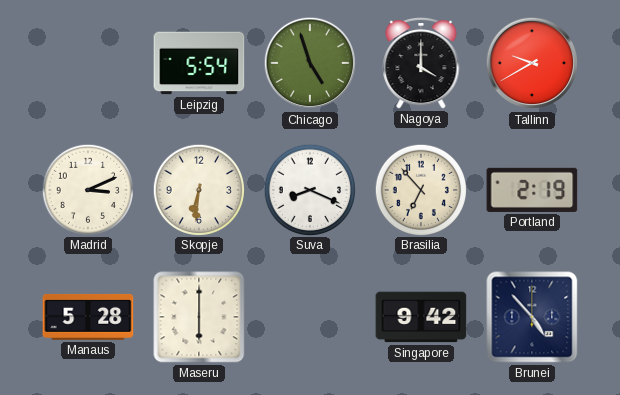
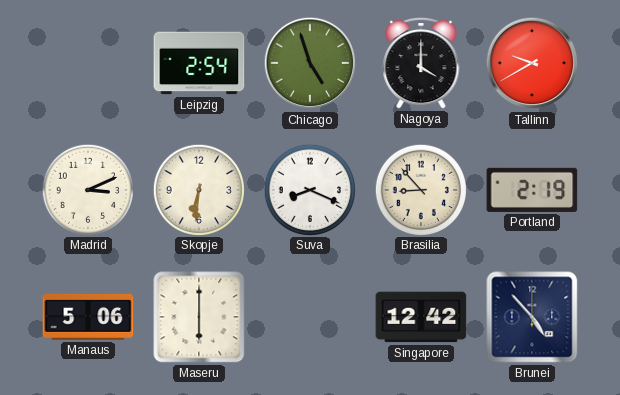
Leipzig: 5:54 -> 2:54
Brasilia: 6:53 -> 8:53
Manaus: 5:28 -> 5:06
Singapore: 9:42 -> 12:42
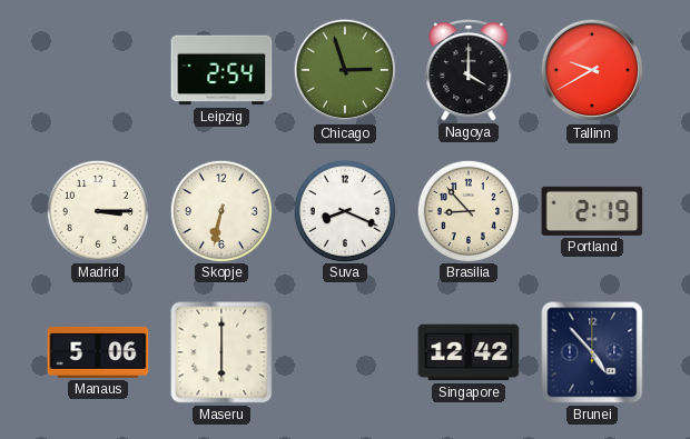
Chicago: 4:57 -> 2:57
Madrid: 3:11 -> 3:15
Skopje: 6:31 -> 6:32
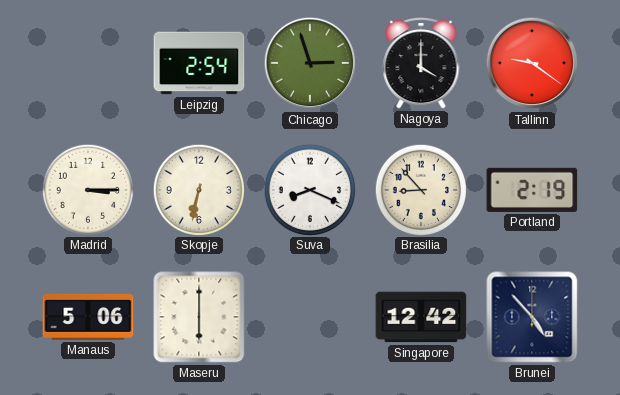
Tallinn: 9:40 -> 9:21
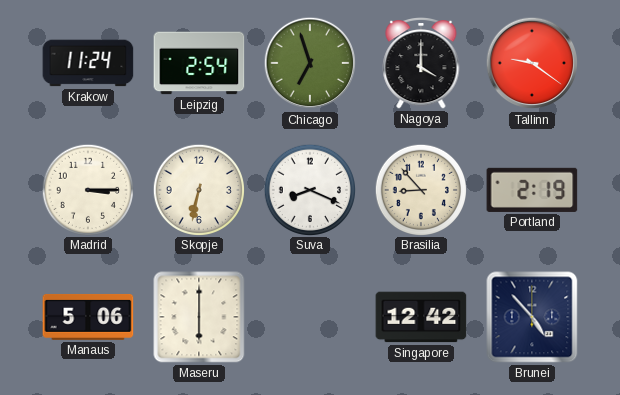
Krakow: none -> 11:24
Chicago: 2:57 -> 6:57
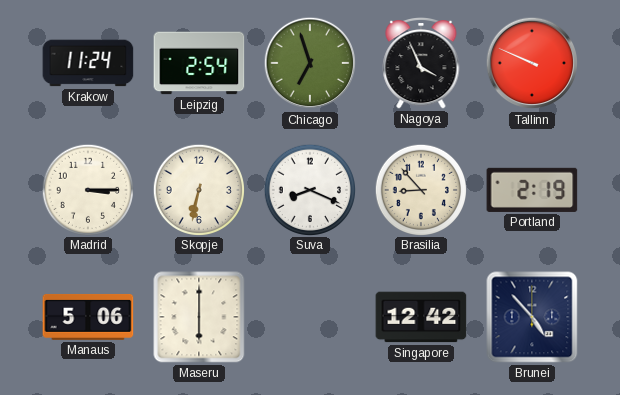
Nagoya: 4:00 -> 3:56
Tallinn: 9:21 -> 9:49
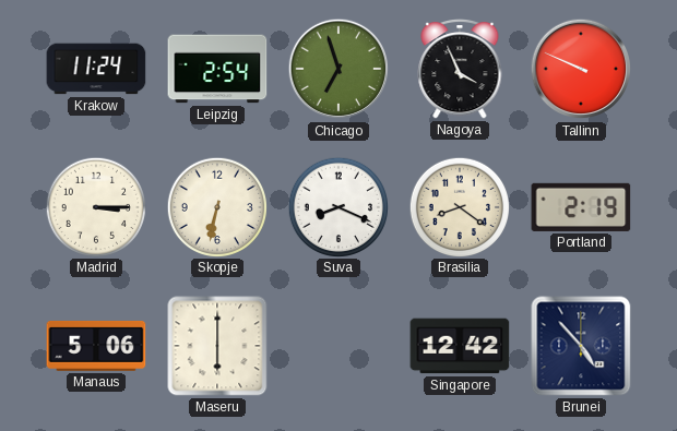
Brasilia: 8:53 -> 8:21
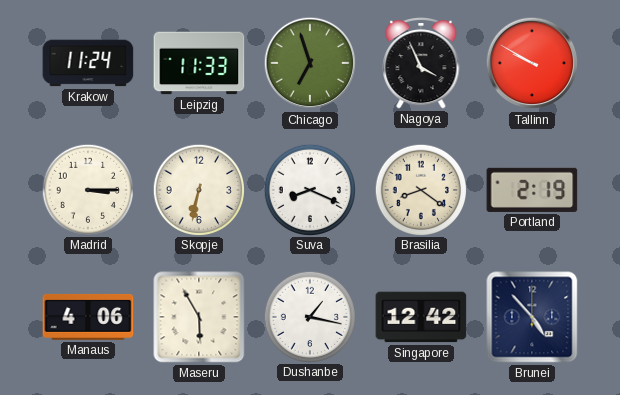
Leipzig: 2:54 -> 11:33
Tallinn: 9:49 -> 9:50
Manaus: 5:06 -> 4:06
Maseru: 6:00 -> 5:55
Dushanbe: none -> 1:17
